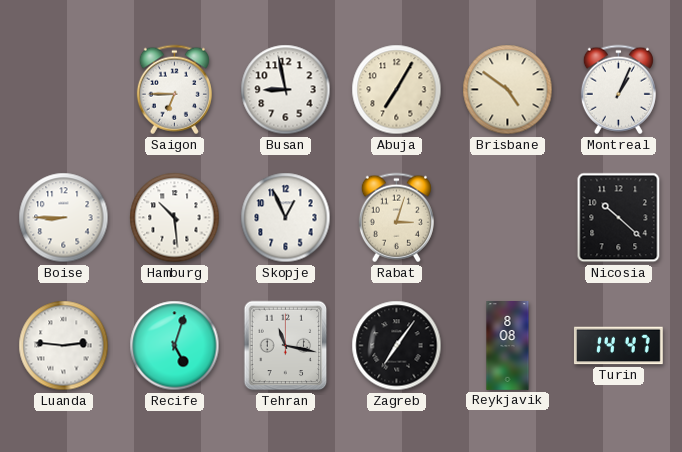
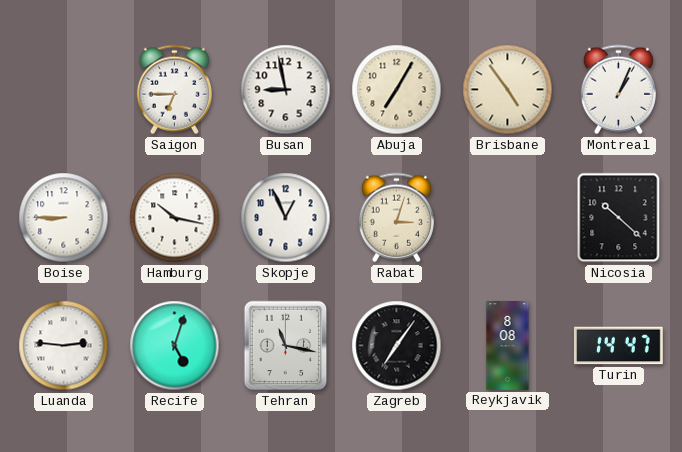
Brisbane: 4:51 -> 4:54
Hamburg: 10:29 -> 10:17
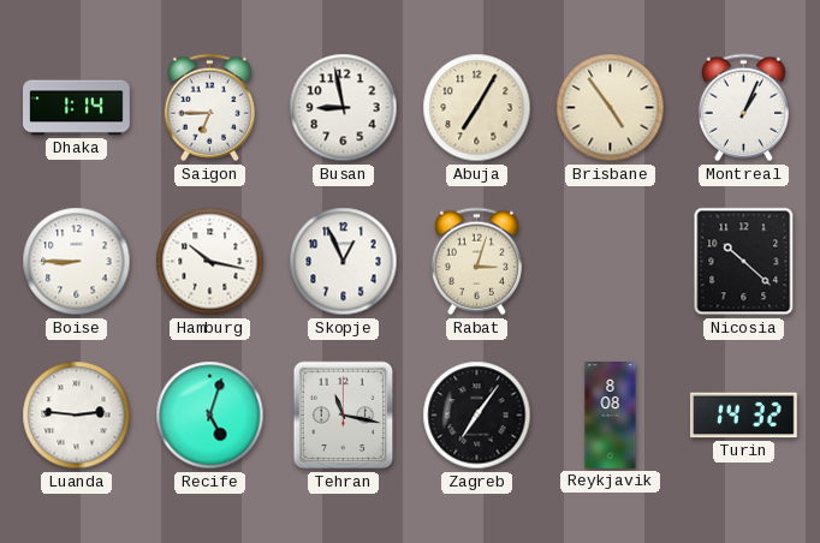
Dhaka: none -> 1:14
Turin: 14:47 -> 14:32
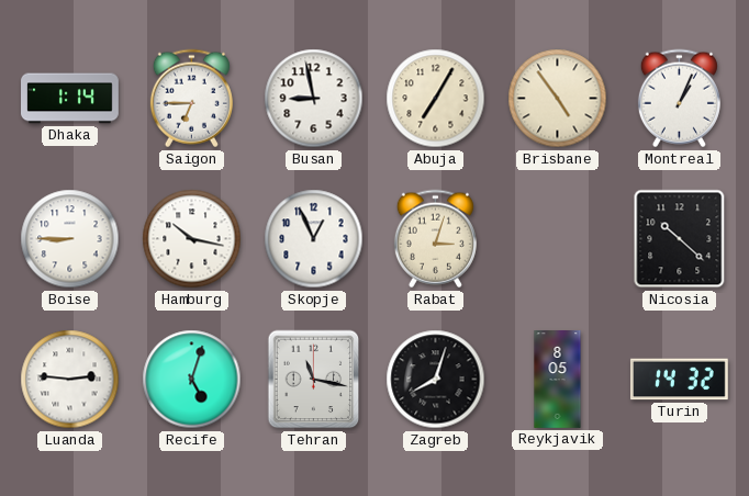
Zagreb: 7:06 -> 8:03
Reykjavik: 8:08 -> 8:05
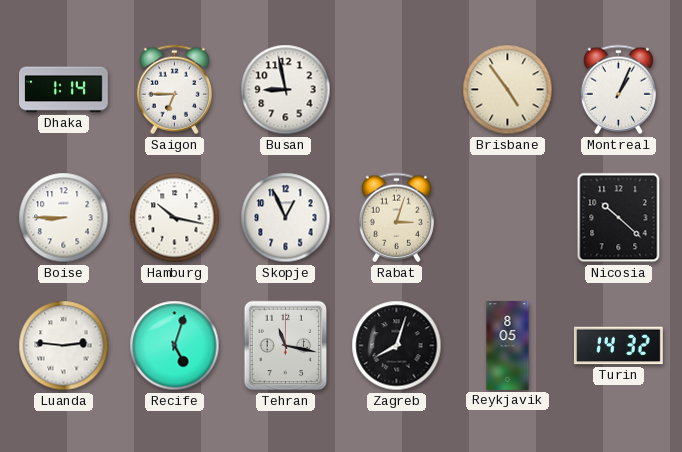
Abuja: 7:05 -> none
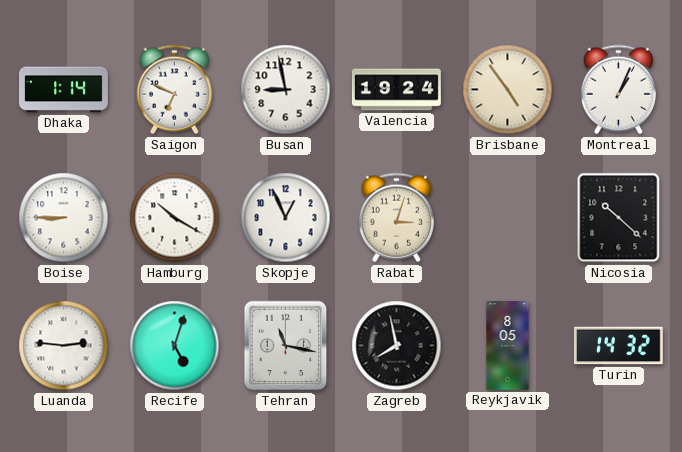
Saigon: 6:45 -> 6:49
Valencia: none -> 19:24
Hamburg: 10:17 -> 10:20
Zagreb: 8:03 -> 7:58
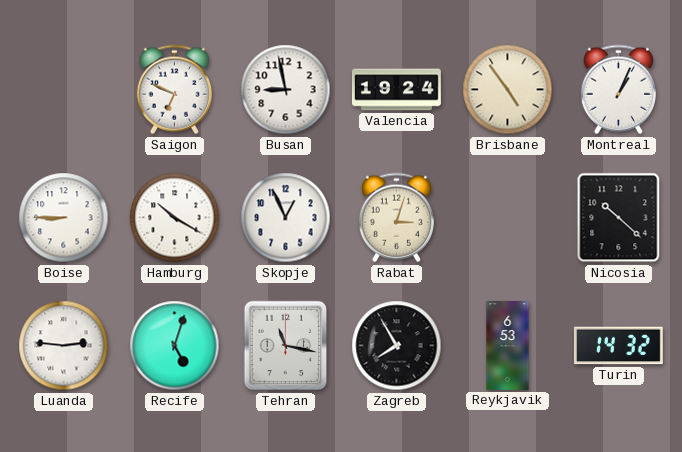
Dhaka: 1:14 -> none
Zagreb: 7:58 -> 7:55
Reykjavik: 8:05 -> 6:53
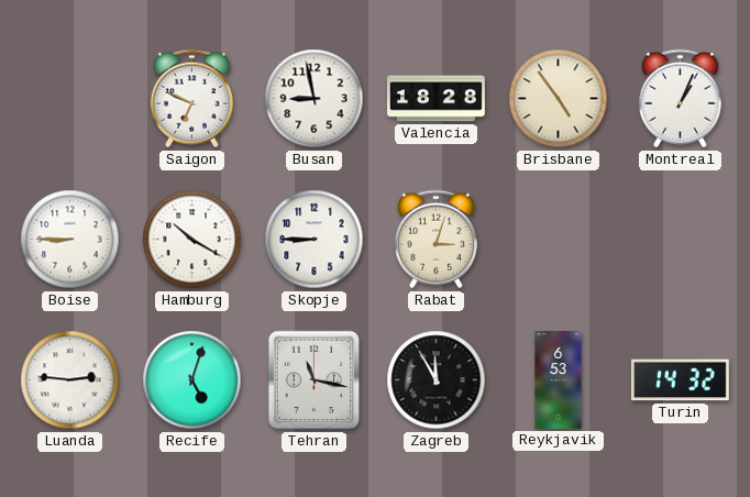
Valencia: 19:24 -> 18:28
Skopje: 12:56 -> 8:45
Nicosia: 10:22 -> none
Zagreb: 7:55 -> 11:55
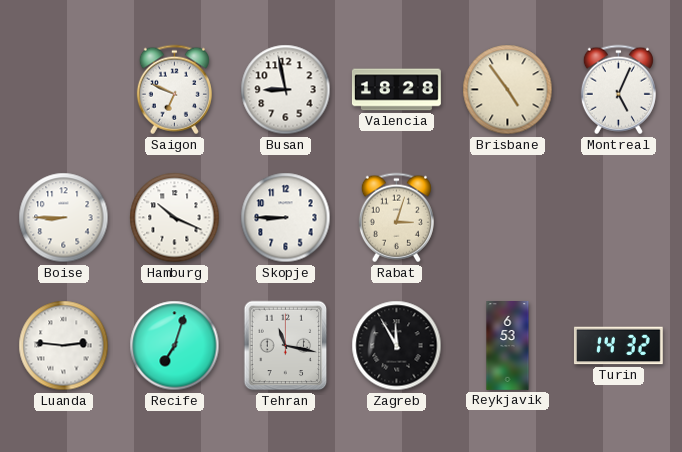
Montreal: 1:04 -> 5:04
Hamburg: 10:20 -> 10:19
Recife: 5:03 -> 7:03
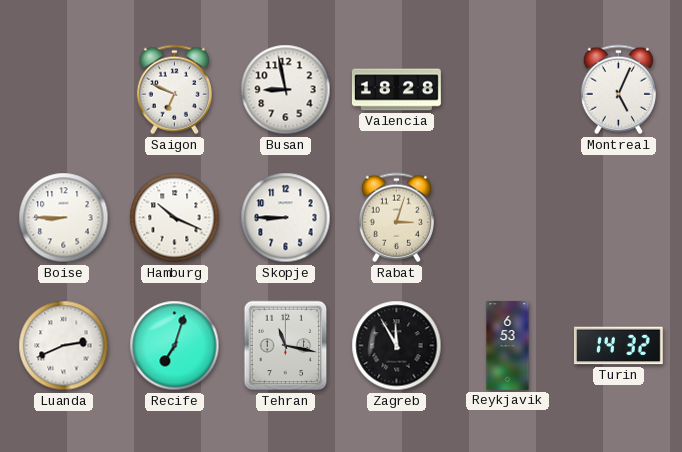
Brisbane: 4:54 -> none
Luanda: 2:46 -> 2:41
